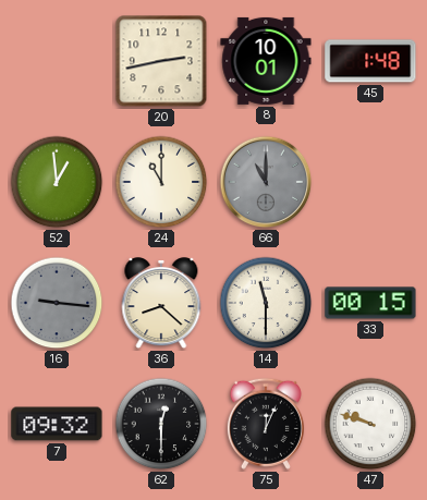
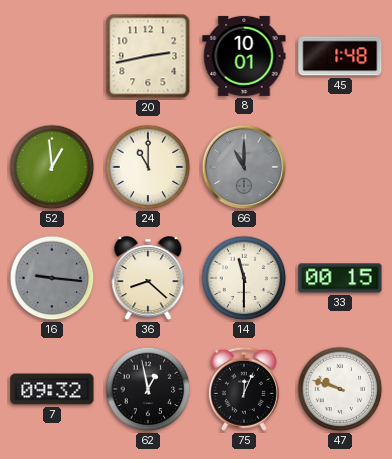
62: 12:30 -> 12:58
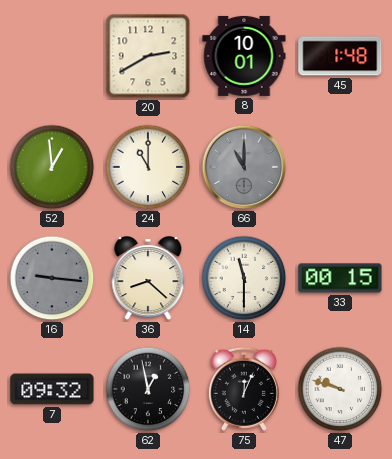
20: 2:43 -> 2:40
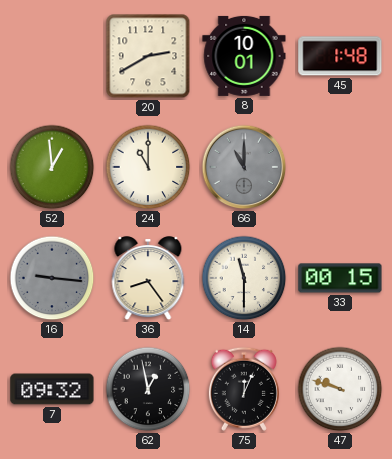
36: 8:22 -> 8:24
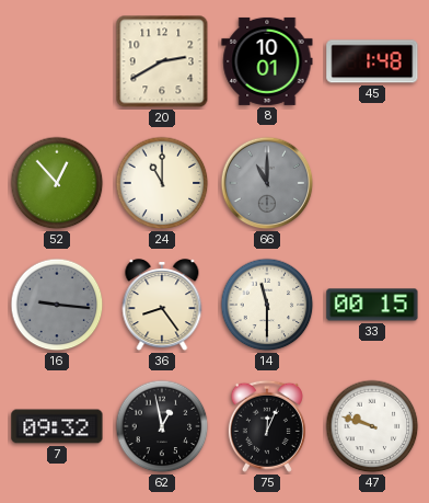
52: 12:59 -> 12:53
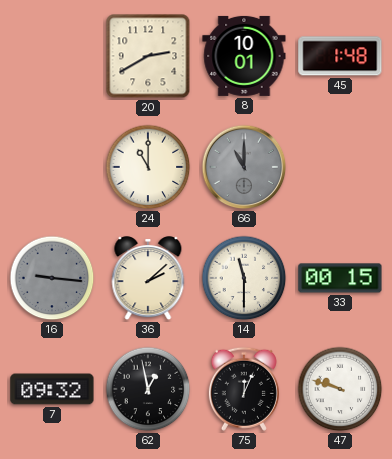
52: 12:53 -> none
36: 8:24 -> 2:08
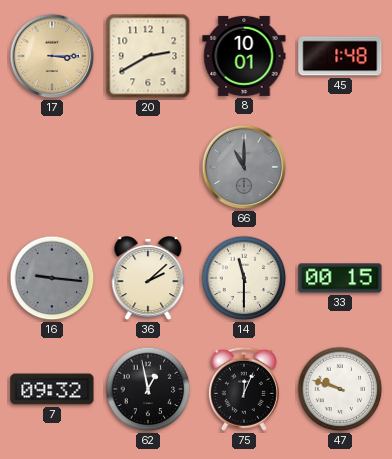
17: none -> 3:15
24: 11:00 -> none
